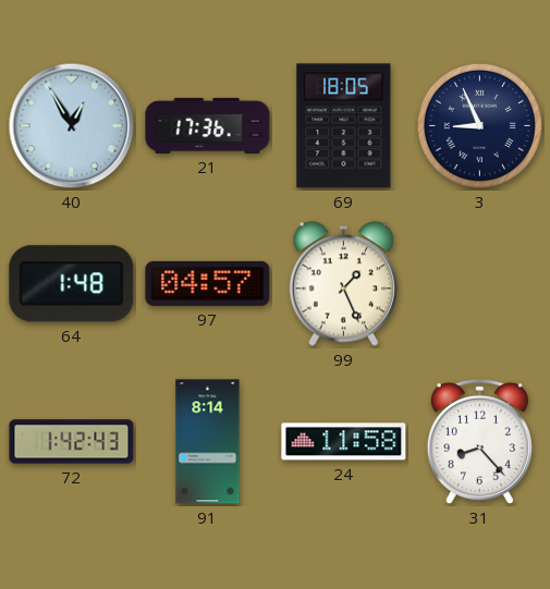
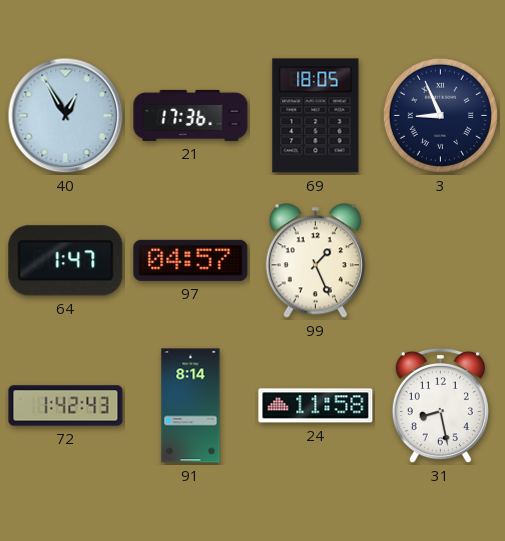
64: 1:48 -> 1:47
31: 8:23 -> 8:28
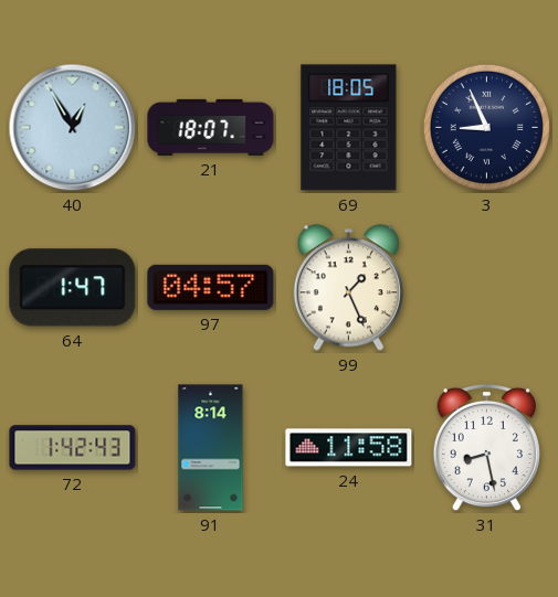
21: 17:36 -> 18:07
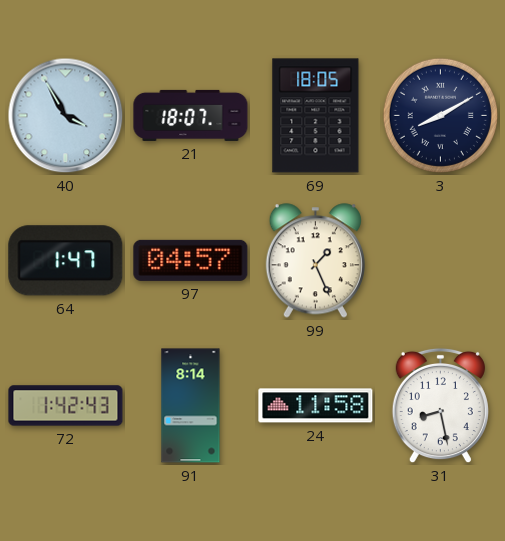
40: 12:55 -> 3:55
3: 8:56 -> 8:10
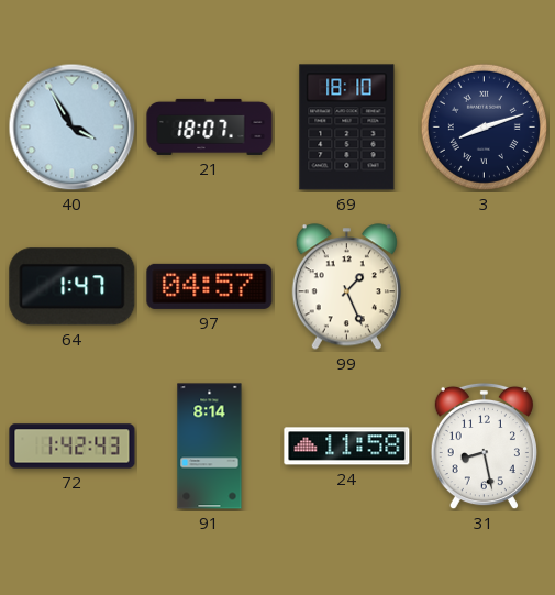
69: 18:05 -> 18:10
3: 8:10 -> 8:12
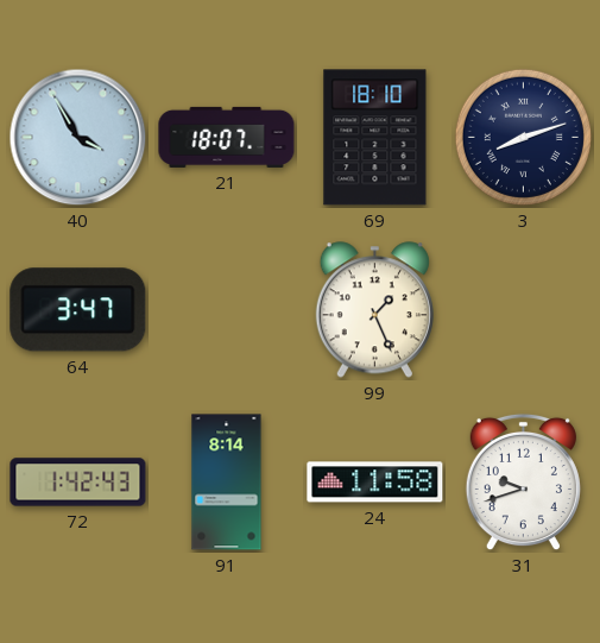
64: 1:47 -> 3:47
97: 04:57 -> none
31: 8:28 -> 9:42
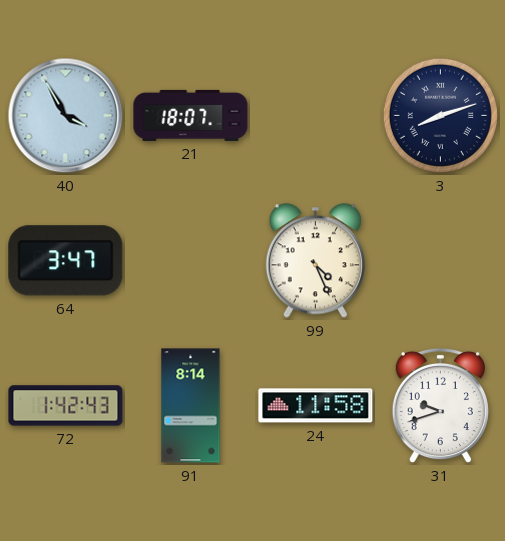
69: 18:10 -> none
99: 1:26 -> 4:26
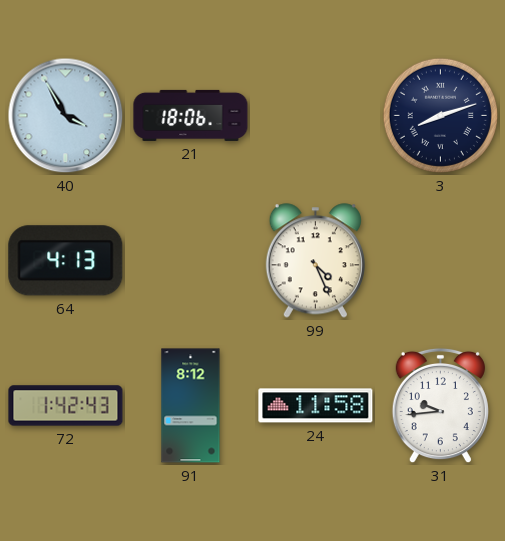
21: 18:07 -> 18:06
64: 3:47 -> 4:13
91: 8:14 -> 8:12
31: 9:42 -> 9:44
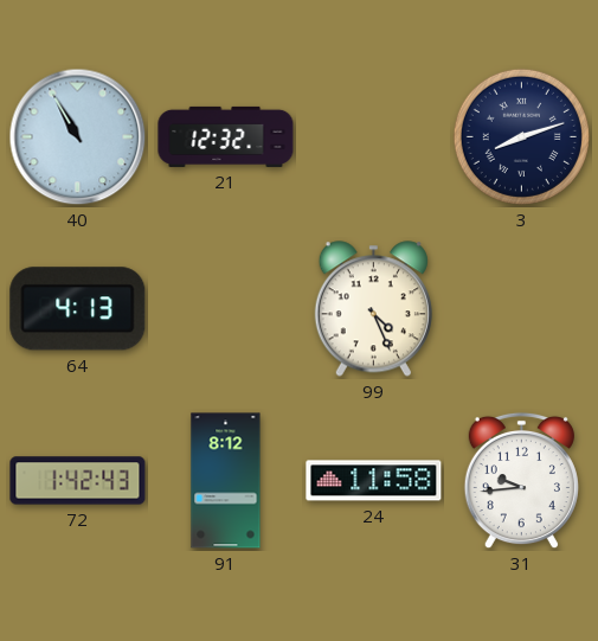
40: 3:55 -> 10:55
21: 18:06 -> 12:32
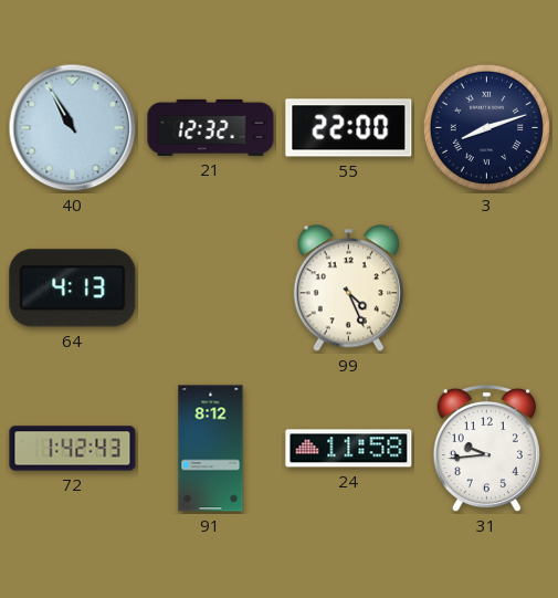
55: none -> 22:00
